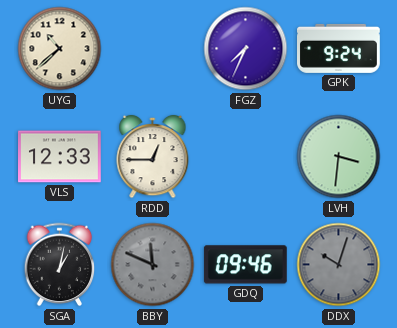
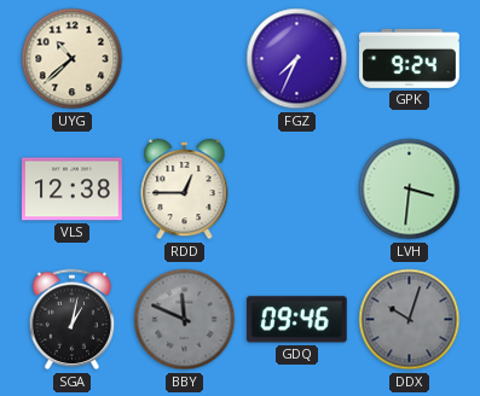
VLS: 12:33 -> 12:38
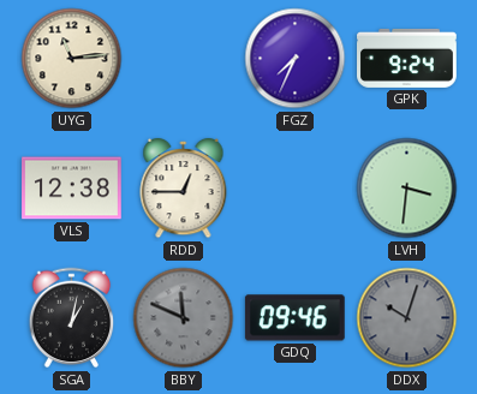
UYG: 10:38 -> 11:14
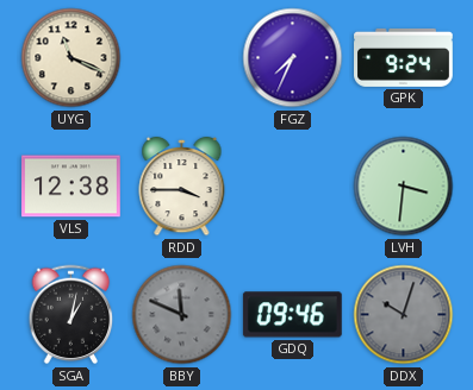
UYG: 11:14 -> 11:19
RDD: 12:45 -> 3:45
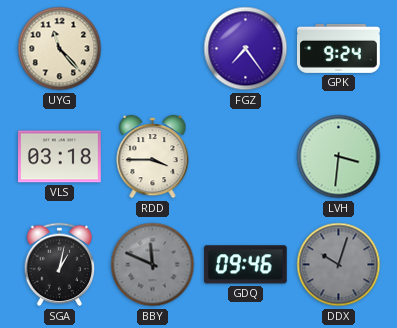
UYG: 11:19 -> 11:23
FGZ: 7:34 -> 7:24
VLS: 12:38 -> 03:18
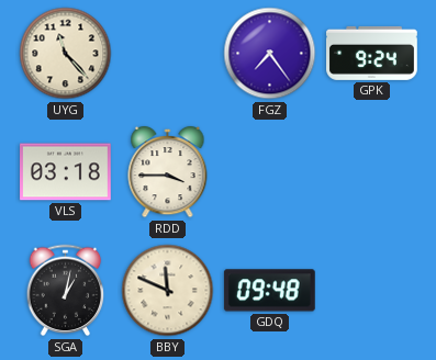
LVH: 3:31 -> none
BBY dial: grey -> cream
GDQ: 09:46 -> 09:48
DDX: 10:03 -> none
